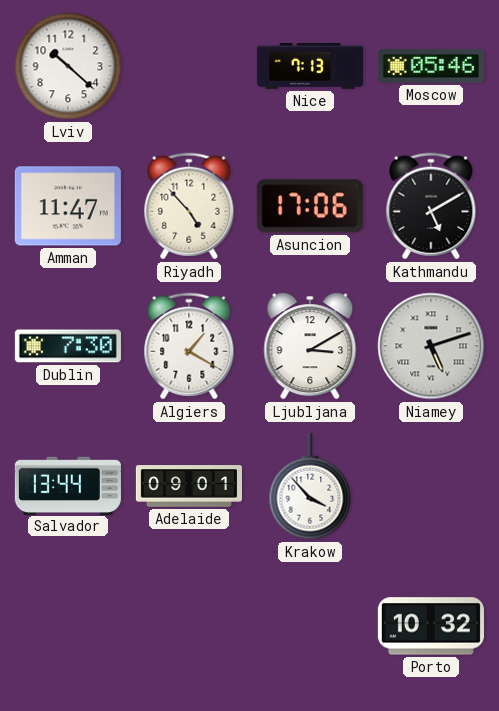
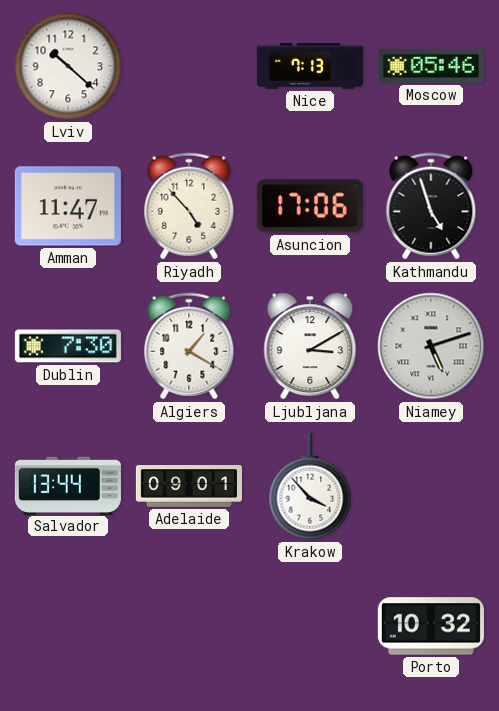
Kathmandu: 5:10 -> 4:57
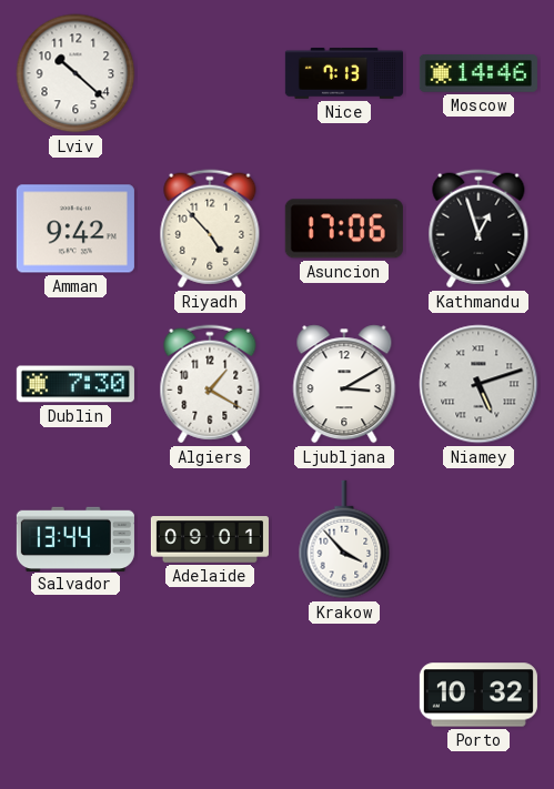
Moscow: 05:46 -> 14:46
Amman: 11:47 -> 9:42
Kathmandu: 4:57 -> 12:57
